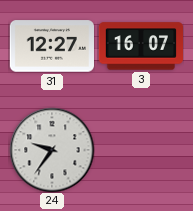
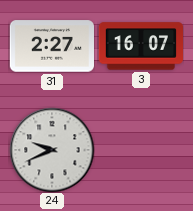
31: 12:27 -> 2:27
24: 9:36 -> 9:41
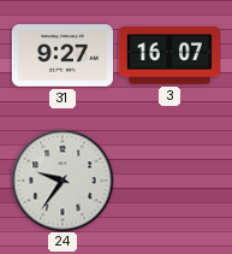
31: 2:27 -> 9:27
24: 9:41 -> 9:36
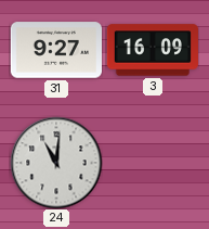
3: 16:07 -> 16:09
24: 9:36 -> 11:01
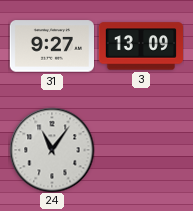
3: 16:09 -> 13:09
24: 11:01 -> 11:06
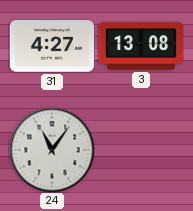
31: 9:27 -> 4:27
3: 13:09 -> 13:08
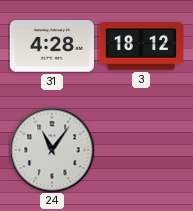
31: 4:27 -> 4:28
3: 13:08 -> 18:12
